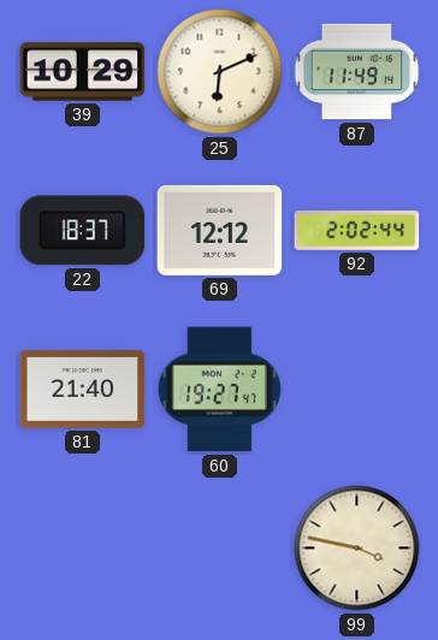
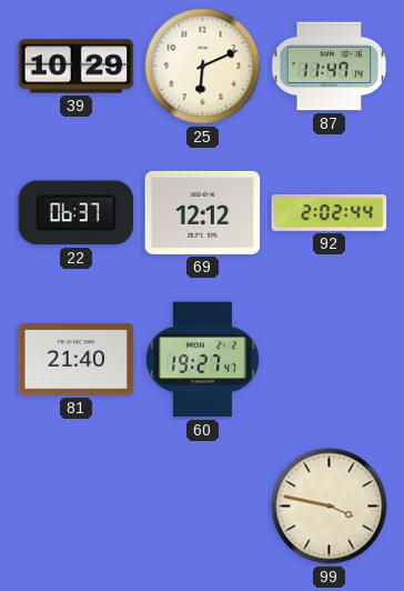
87: 11:49 -> 11:47
22: 18:37 -> 06:37
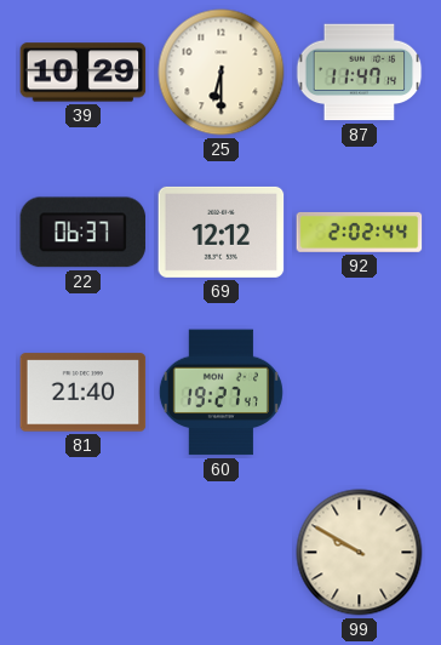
25: 6:11 -> 6:30
99: 3:47 -> 9:50
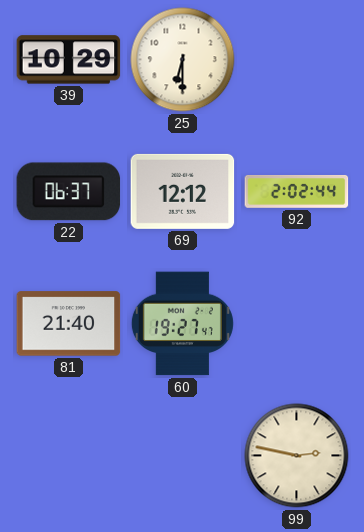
87: 11:47 -> none
99: 9:50 -> 2:47
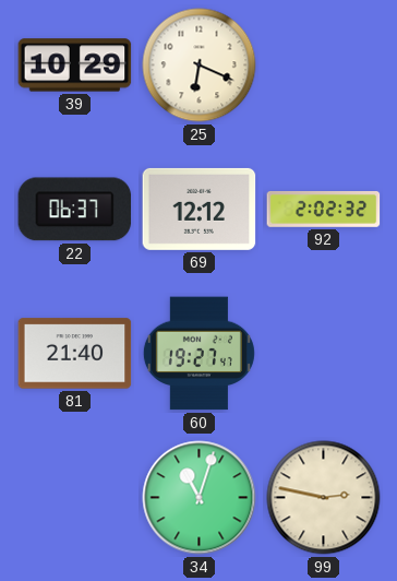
25: 6:30 -> 6:19
92: 2:02:44 -> 2:02:32
34: none -> 11:03
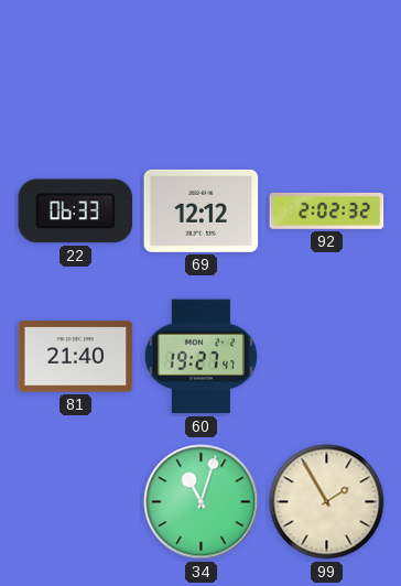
39: 10:29 -> none
25: 6:19 -> none
22: 06:37 -> 06:33
99: 2:47 -> 1:55
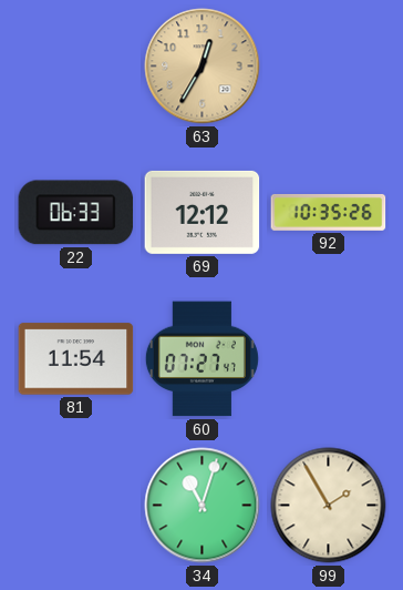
63: none -> 12:35
92: 2:02 -> 10:35
81: 21:40 -> 11:54
60: 19:27 -> 07:27
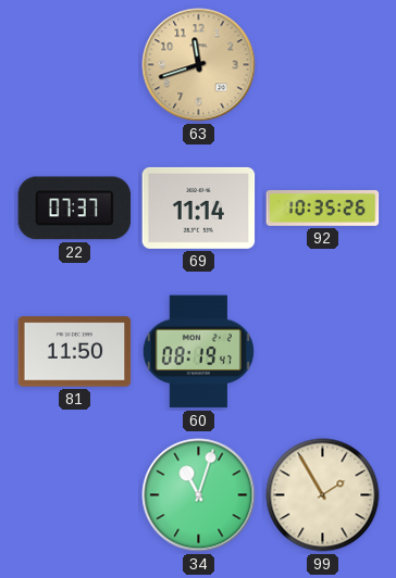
63: 12:35 -> 11:42
22: 06:33 -> 07:37
69: 12:12 -> 11:14
81: 11:54 -> 11:50
60: 07:27 -> 08:19
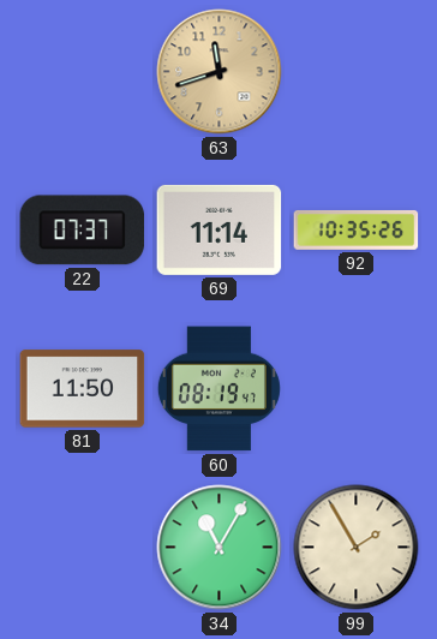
34: 11:03 -> 11:05
